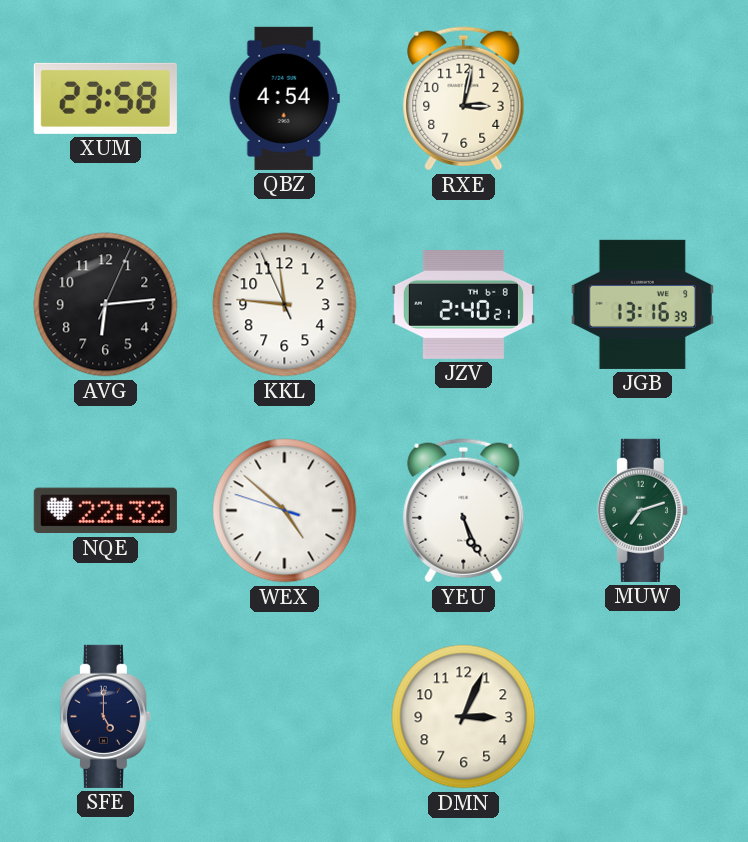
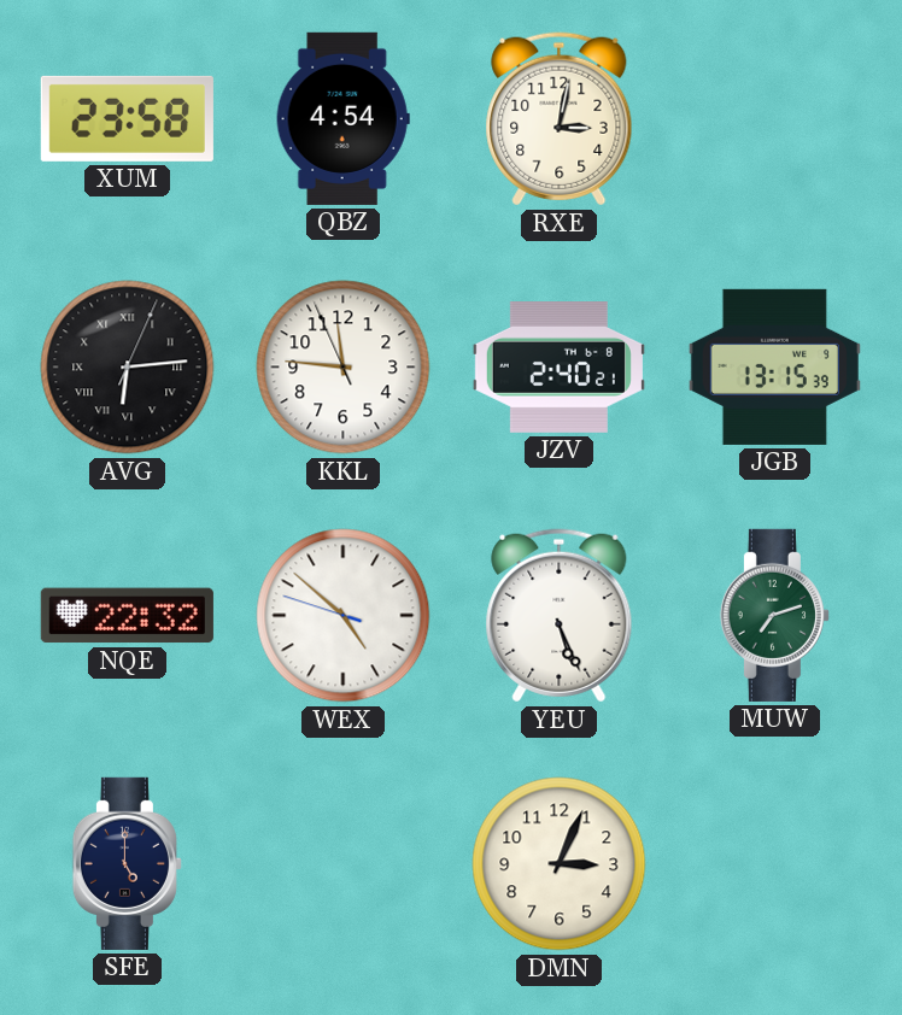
AVG numerals: Arabic -> Roman
JGB: 13:16 -> 13:15
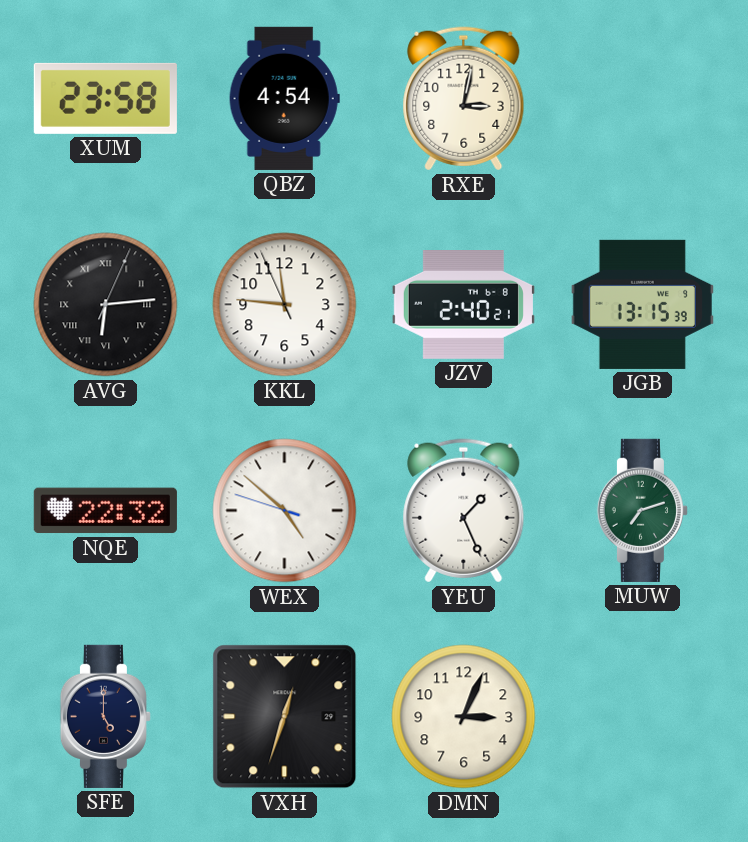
YEU: 5:26 -> 1:26
VXH: none -> 12:33
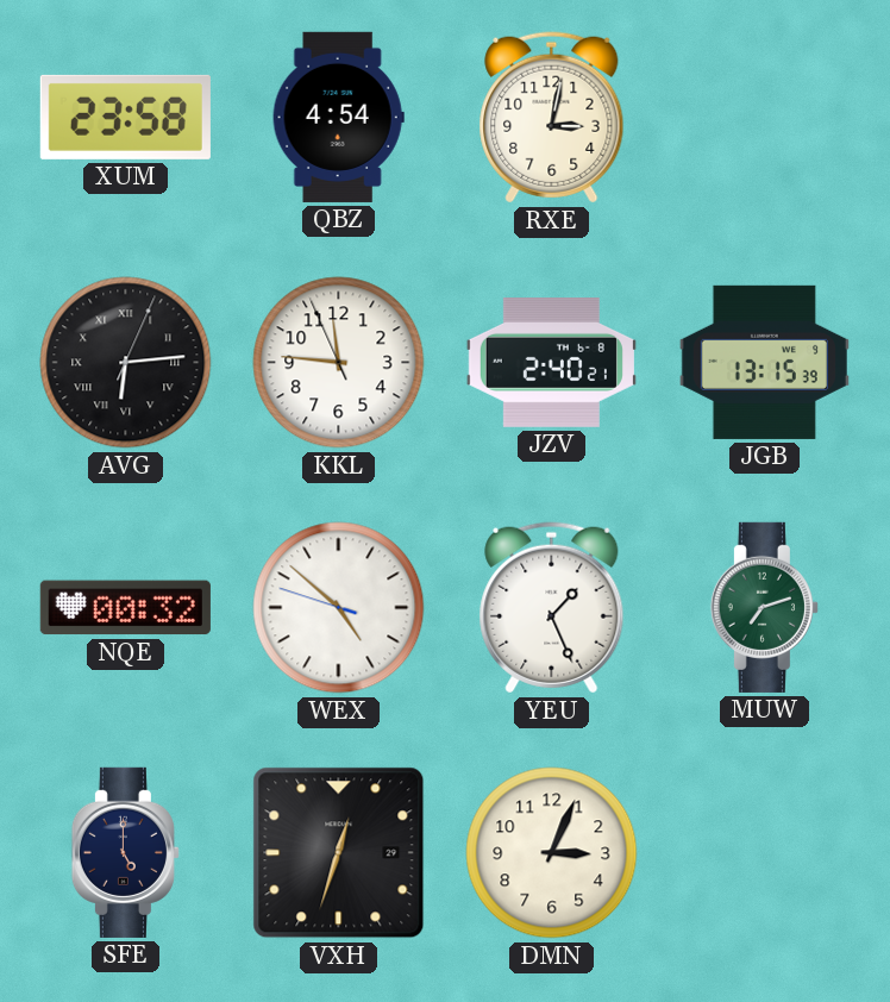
NQE: 22:32 -> 00:32
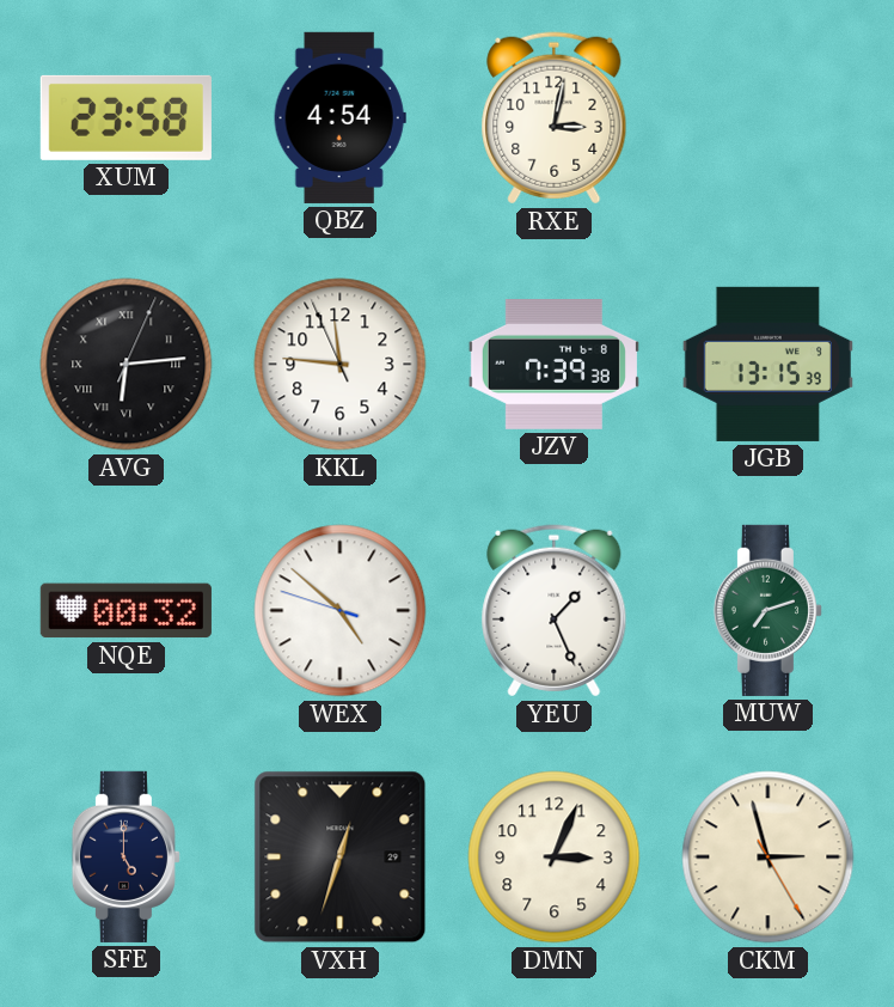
JZV: 2:40 -> 7:39
CKM: none -> 2:57
